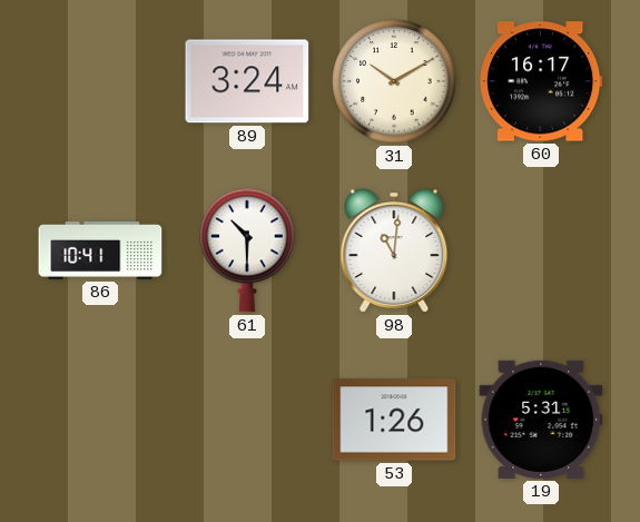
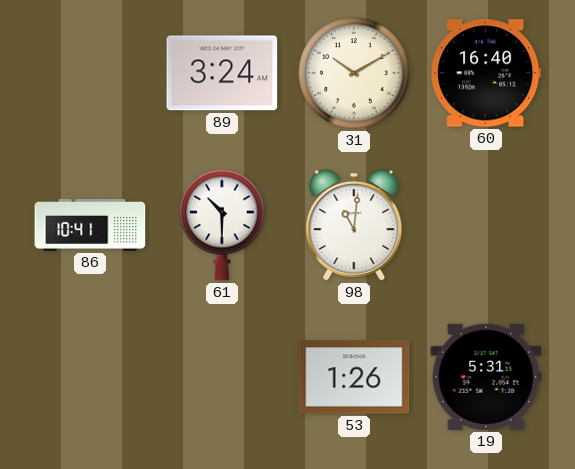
60: 16:17 -> 16:40
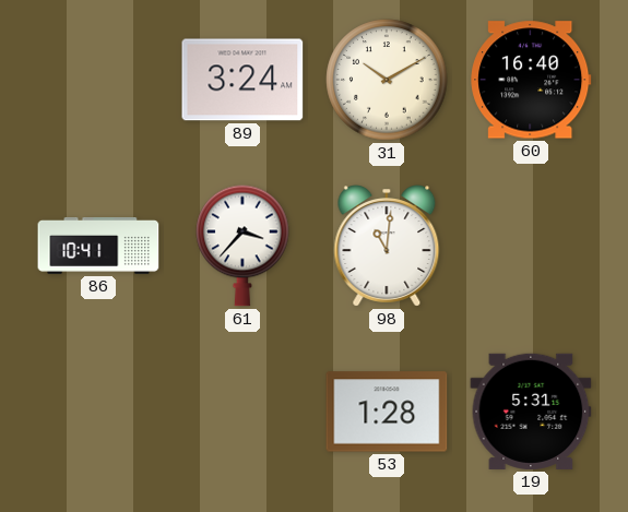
61: 10:30 -> 3:37
53: 1:26 -> 1:28
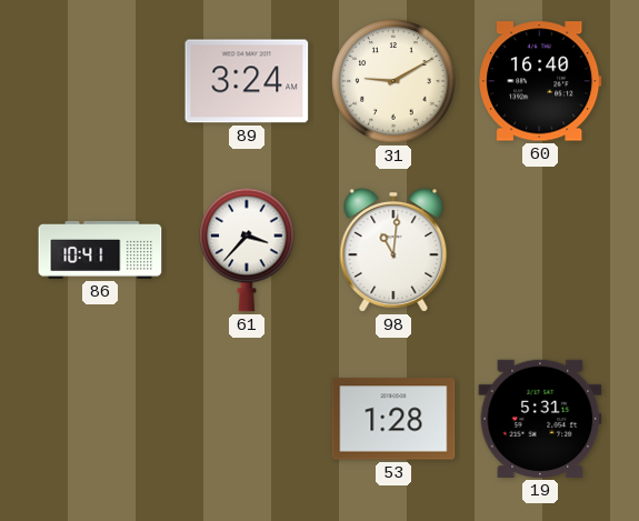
31: 10:10 -> 9:10
